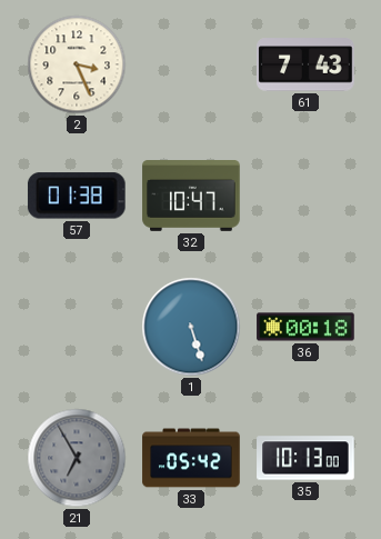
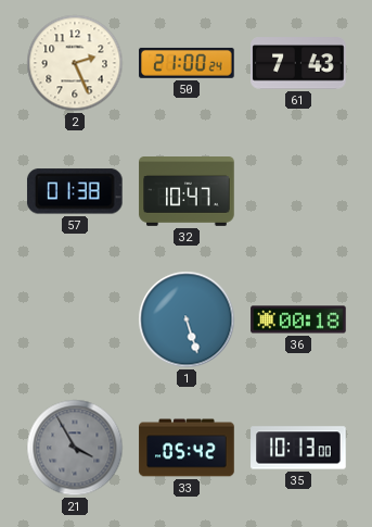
2: 3:26 -> 2:26
50: none -> 21:00
21: 6:55 -> 3:55
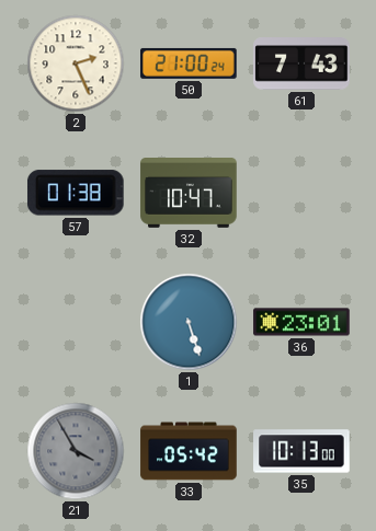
36: 00:18 -> 23:01
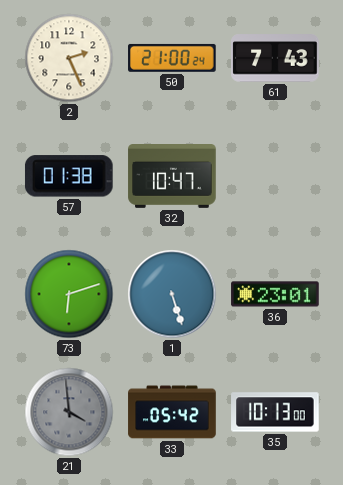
73: none -> 6:12
21: 3:55 -> 3:59
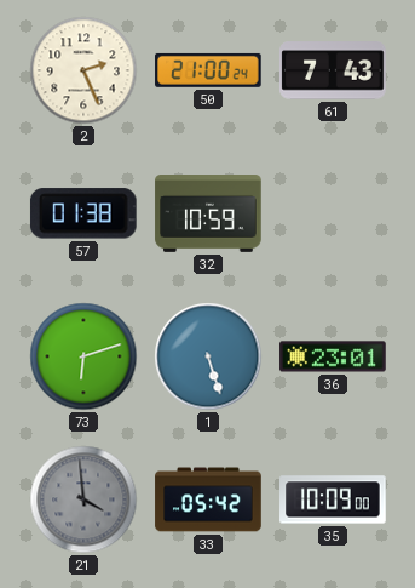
32: 10:47 -> 10:59
35: 10:13 -> 10:09
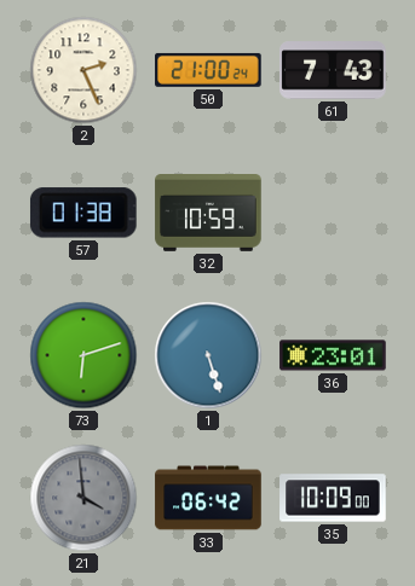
33: 05:42 -> 06:42
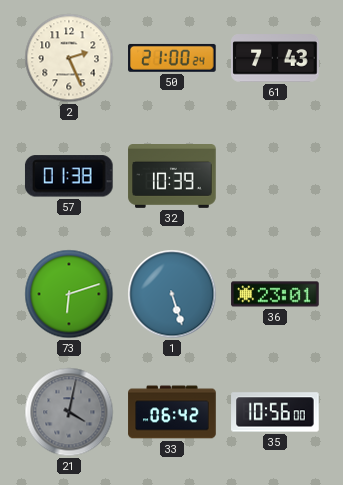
32: 10:59 -> 10:39
21: 3:59 -> 4:02
35: 10:09 -> 10:56
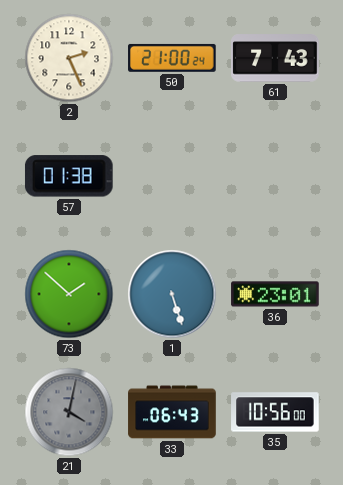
32: 10:39 -> none
73: 6:12 -> 1:52
33: 06:42 -> 06:43
